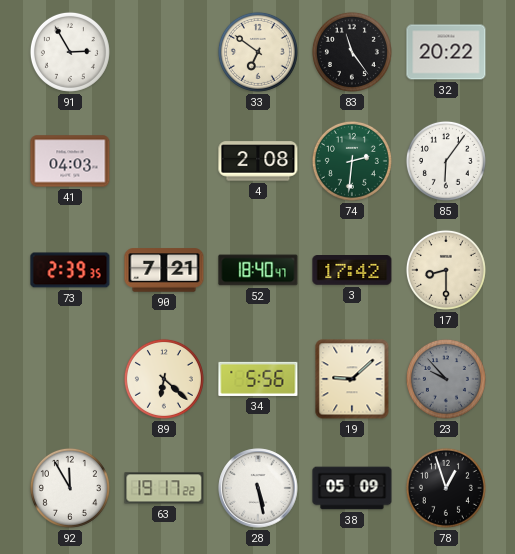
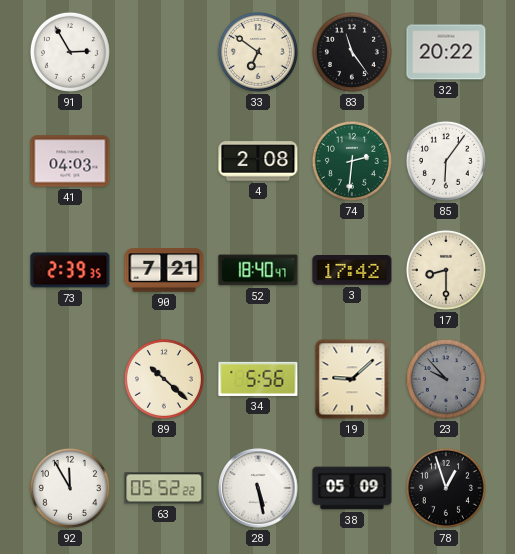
89: 6:22 -> 10:22
63: 19:17 -> 05:52
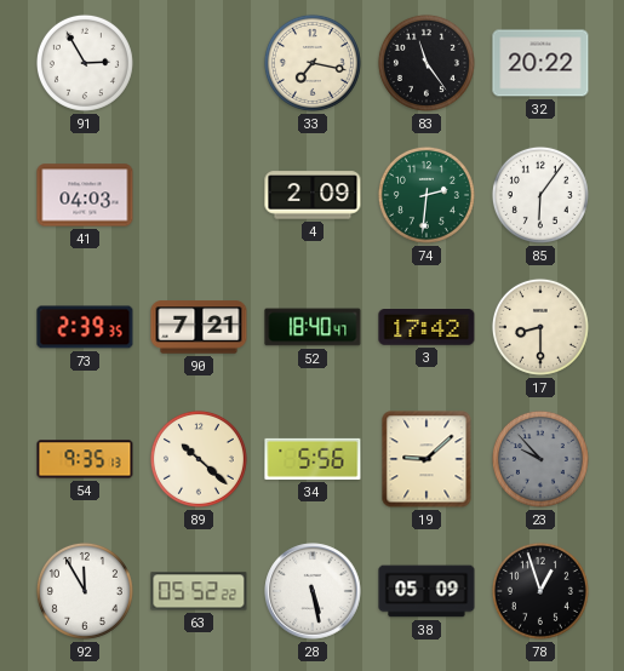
33: 6:51 -> 7:17
4: 2:08 -> 2:09
54: none -> 9:35
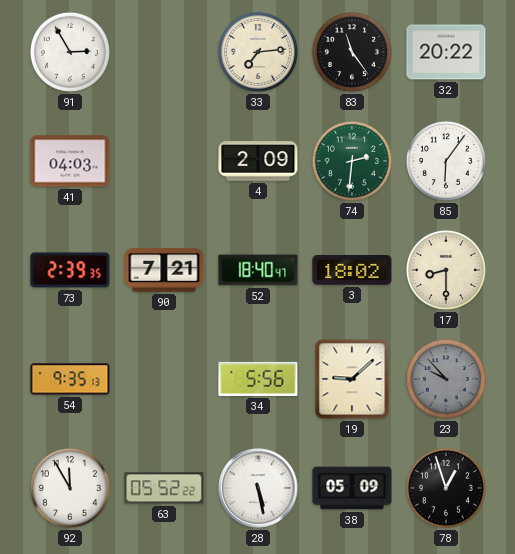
33: 7:17 -> 7:14
3: 17:42 -> 18:02
89: 10:22 -> none
